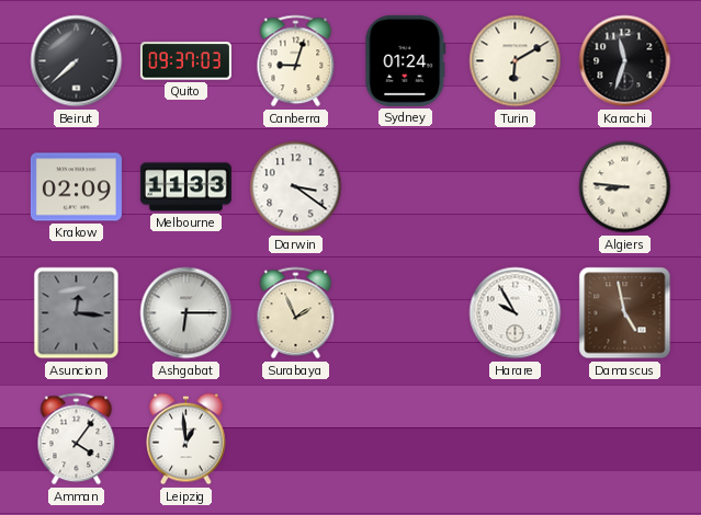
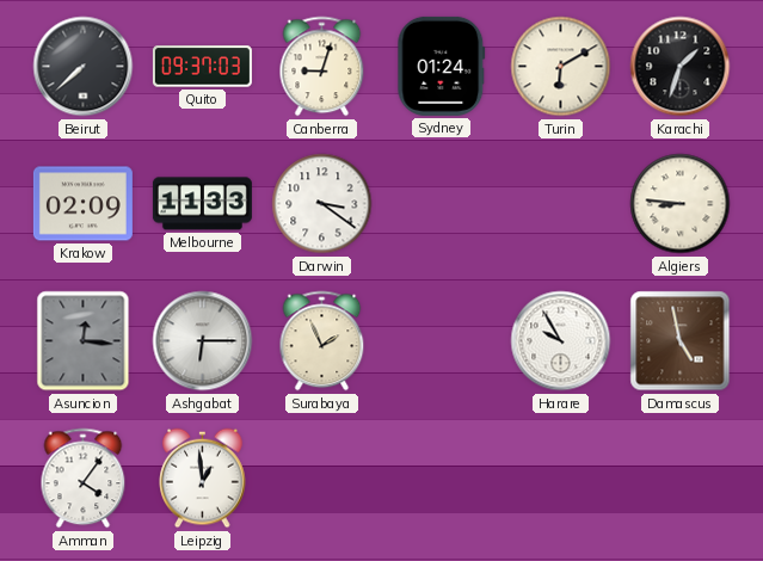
Karachi: 11:33 -> 1:33
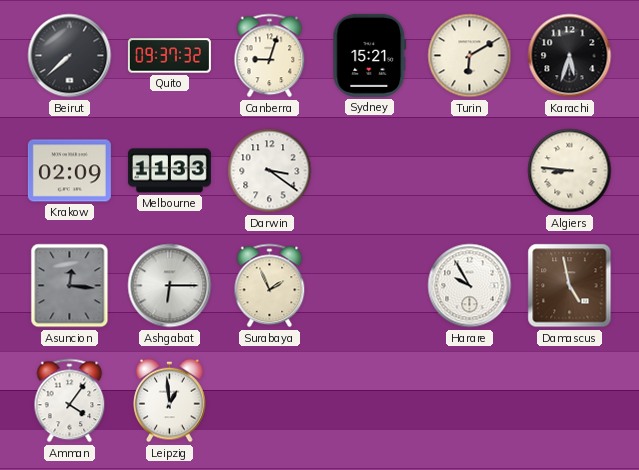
Quito: 09:37:03 -> 09:37:32
Sydney: 01:24 -> 15:21
Karachi: 1:33 -> 5:33
